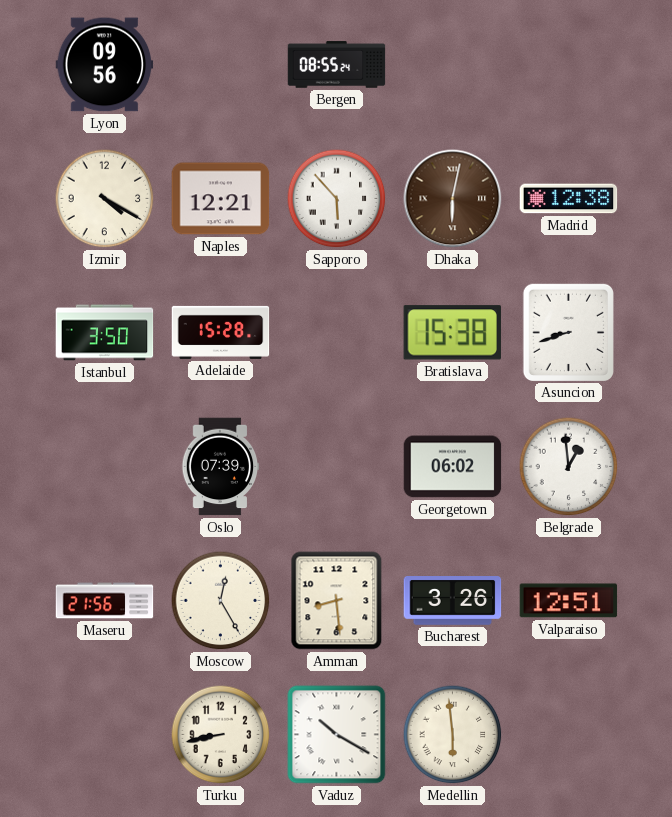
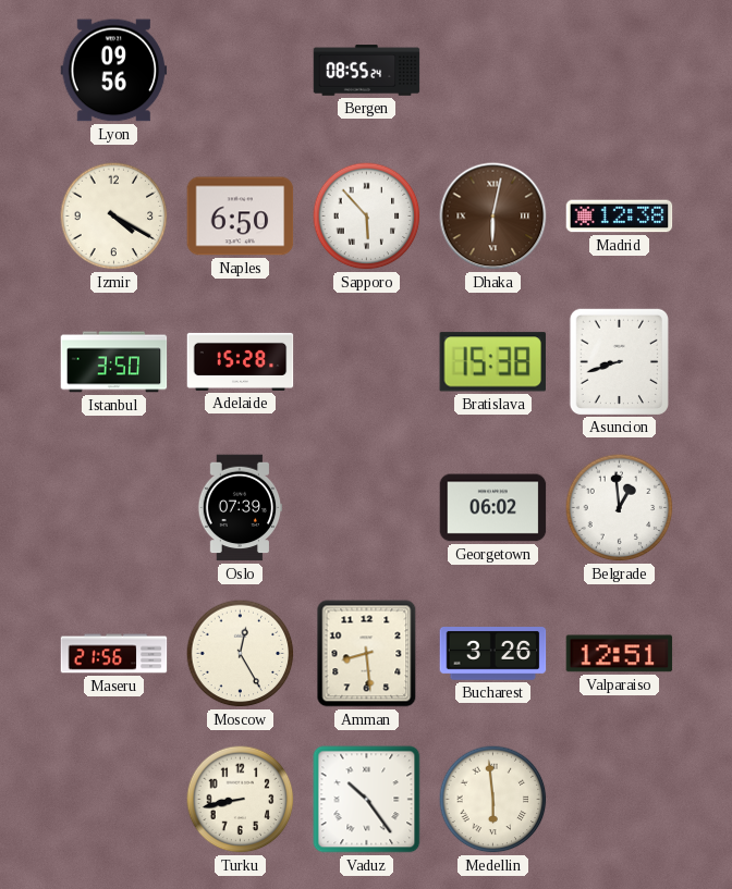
Naples: 12:21 -> 6:50
Vaduz: 10:20 -> 10:24
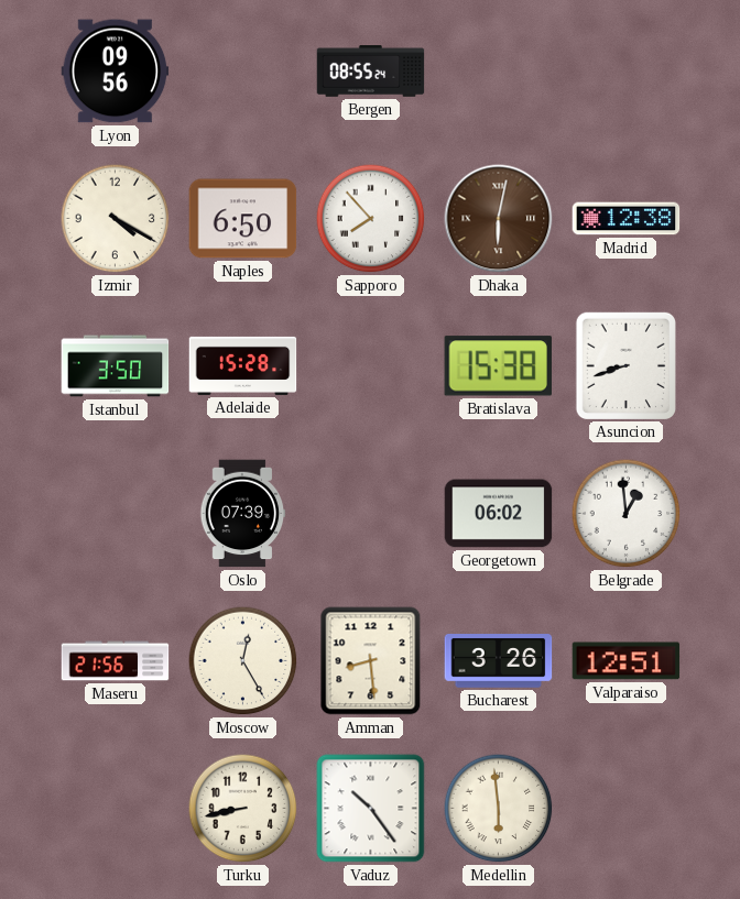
Sapporo: 5:53 -> 7:53
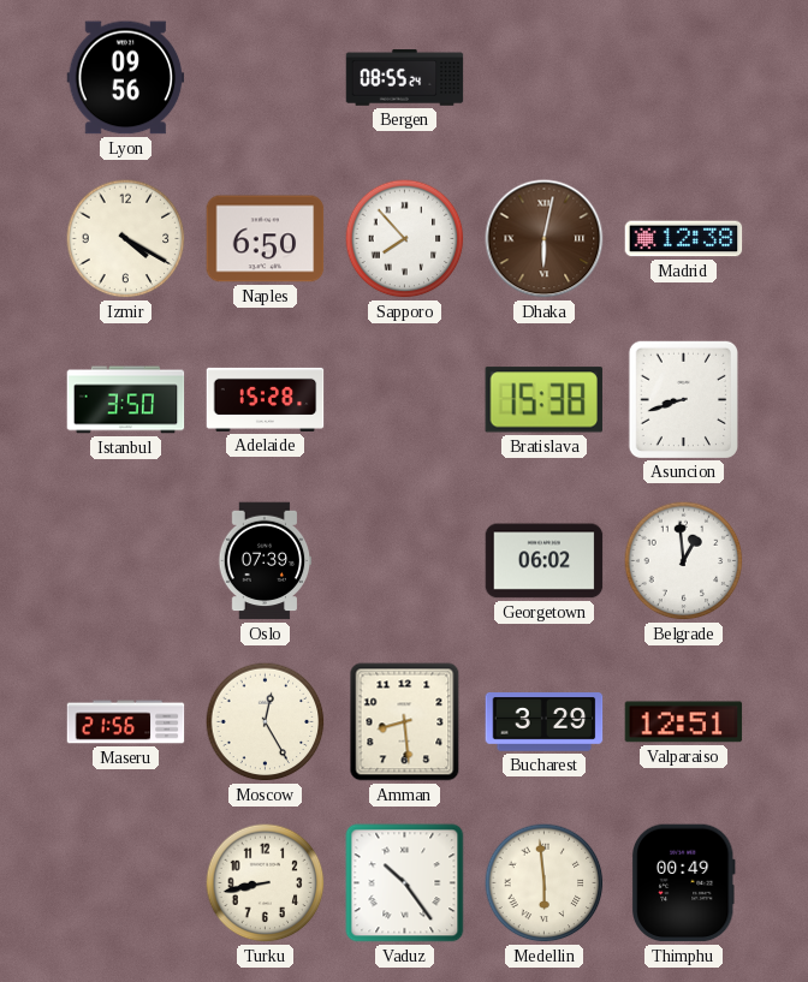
Bucharest: 3:26 -> 3:29
Thimphu: none -> 00:49
